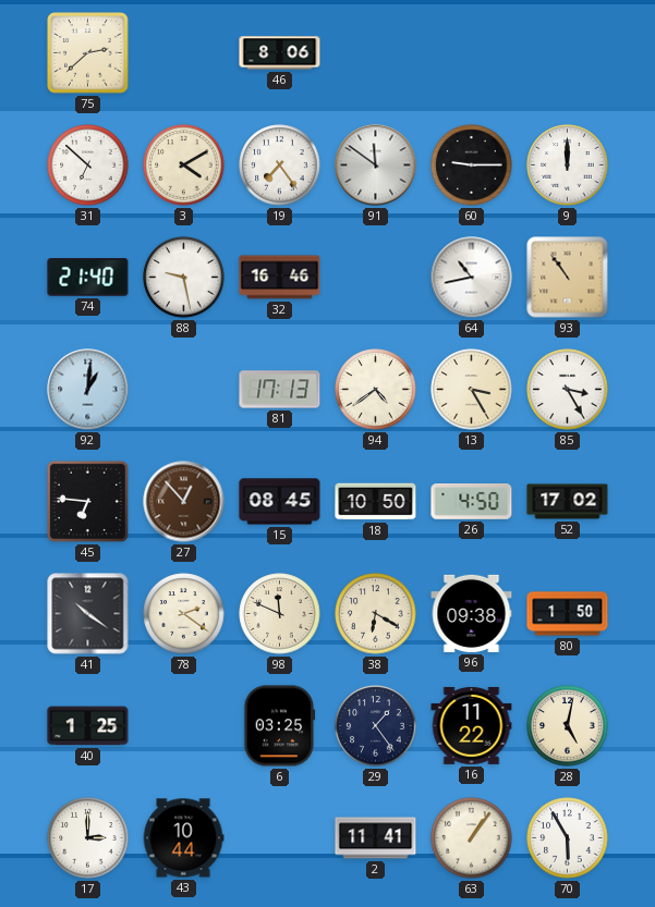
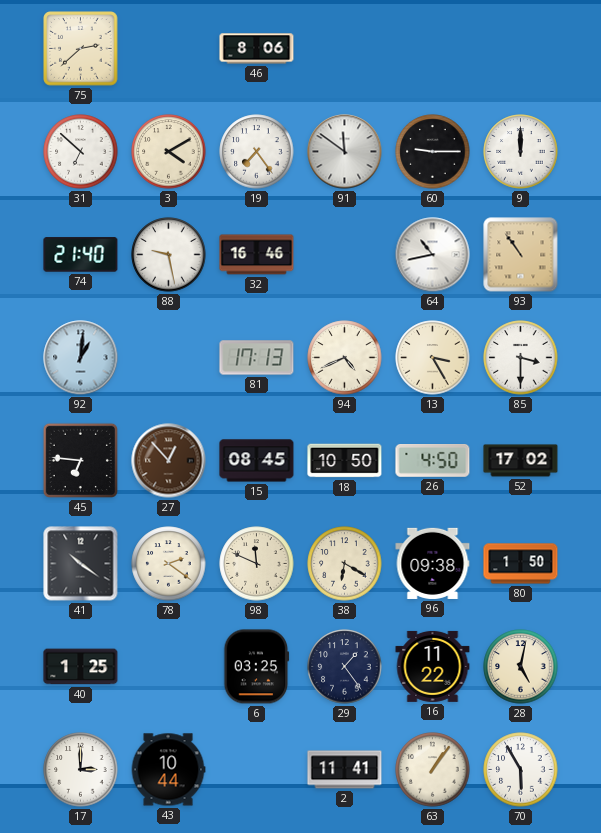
94: 4:39 -> 4:41
85: 3:25 -> 3:30
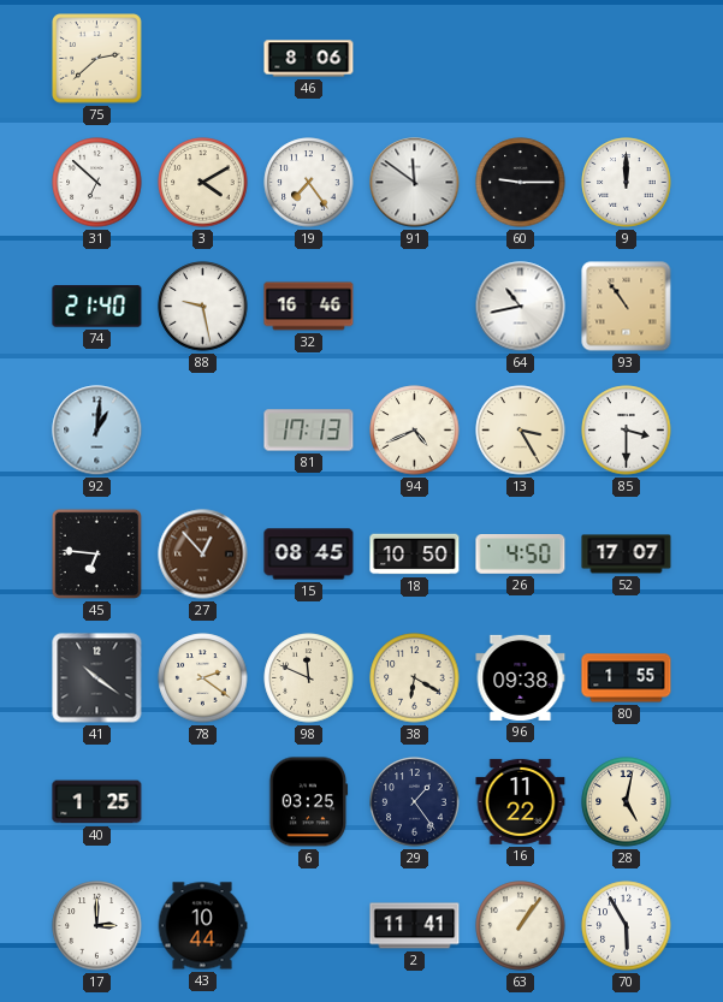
52: 17:02 -> 17:07
80: 1:50 -> 1:55
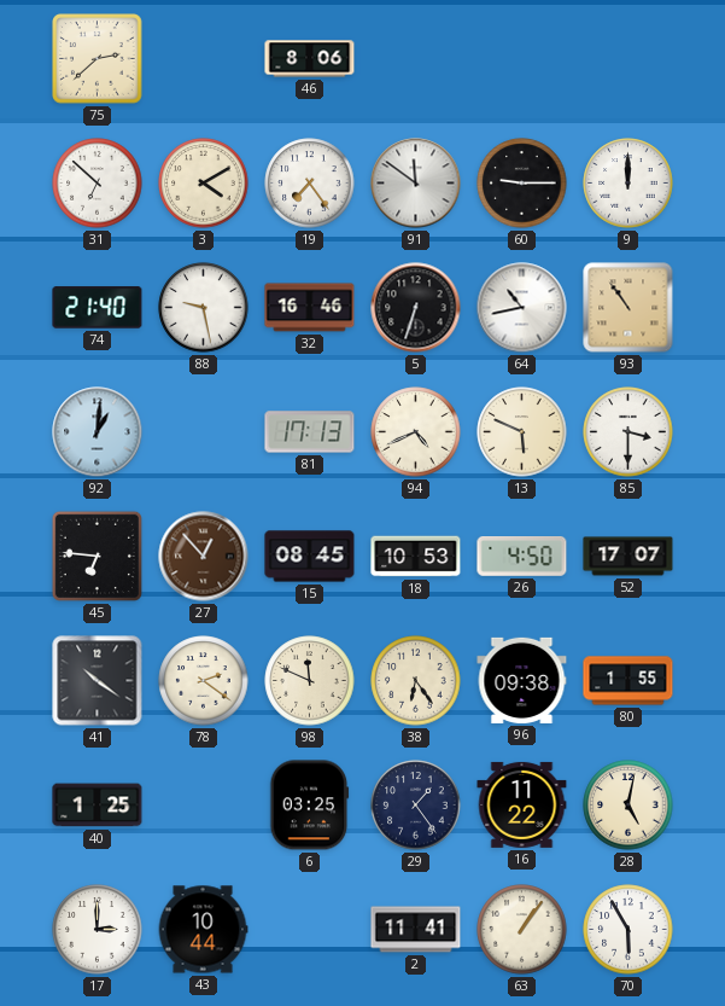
5: none -> 6:33
13: 3:25 -> 5:49
18: 10:50 -> 10:53
38: 6:20 -> 6:24
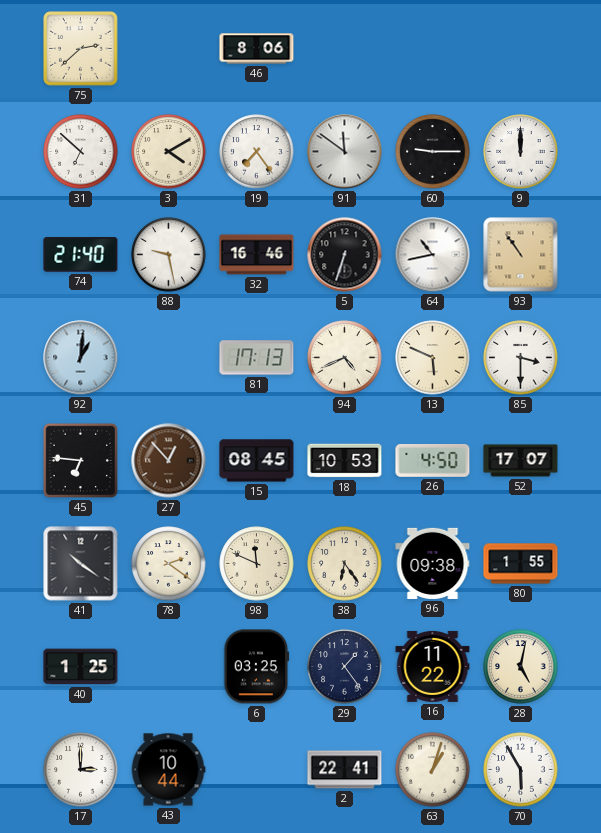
2: 11:41 -> 22:41
63: 1:06 -> 1:03
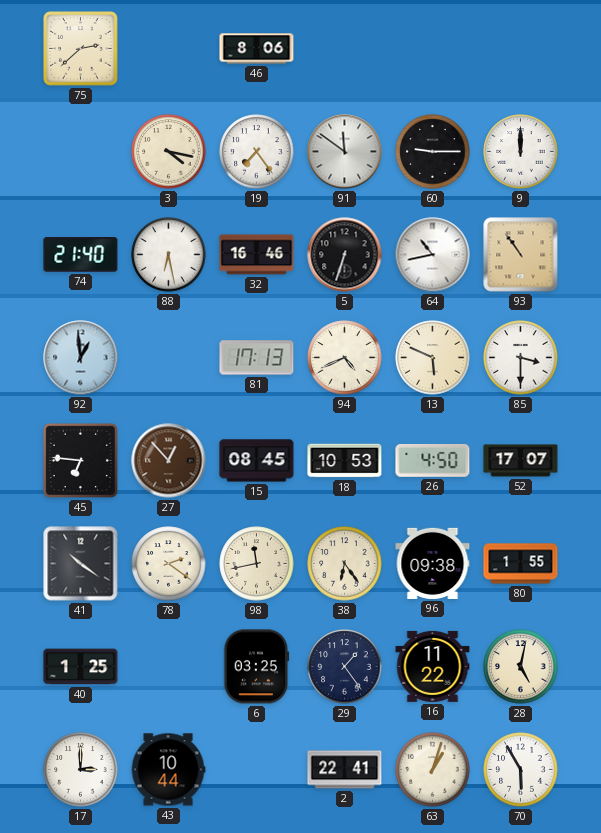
31: 6:52 -> none
3: 4:10 -> 4:17
88: 9:28 -> 6:28
92: 1:01 -> 12:59
98: 11:49 -> 11:43
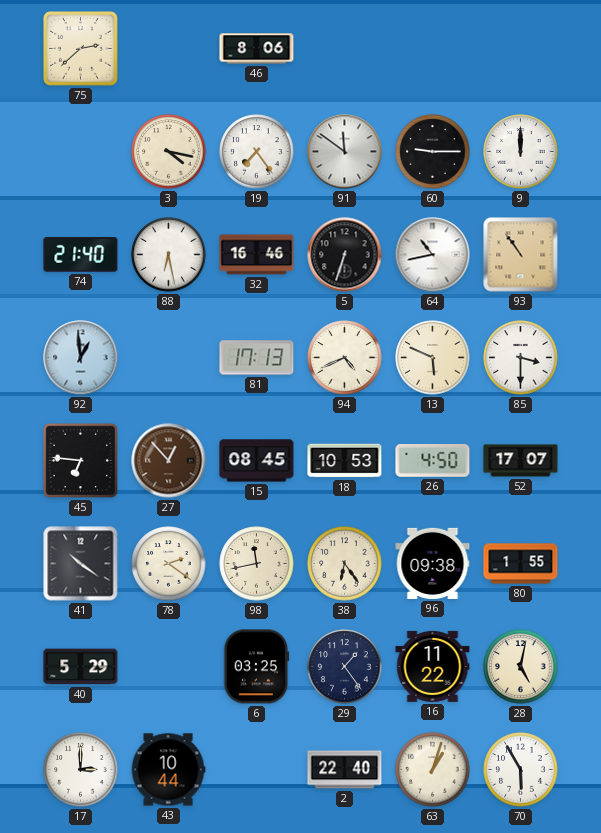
40: 1:25 -> 5:29
2: 22:41 -> 22:40
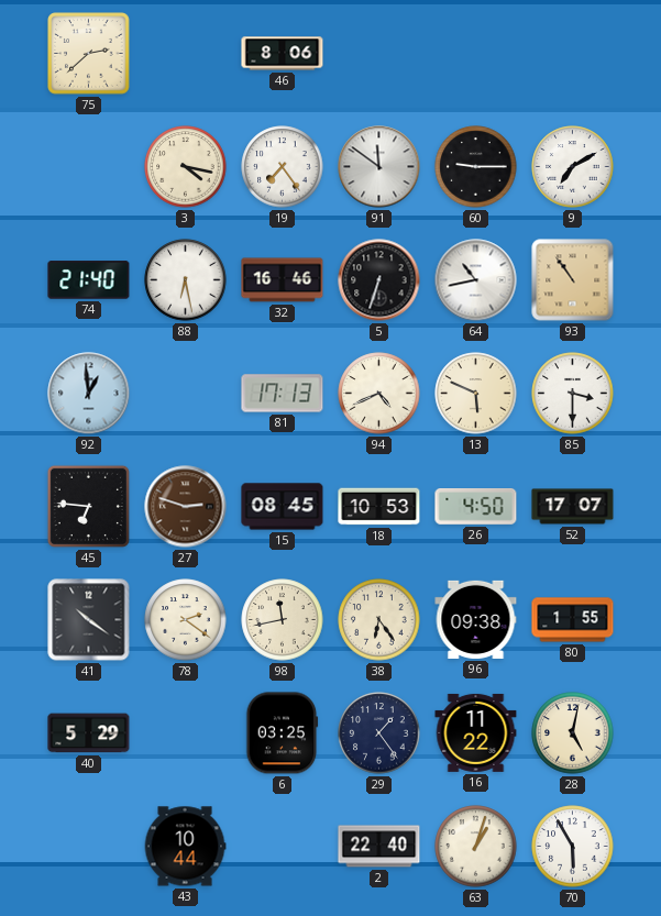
9: 12:00 -> 7:10
27: 12:53 -> 2:48
17: 3:00 -> none
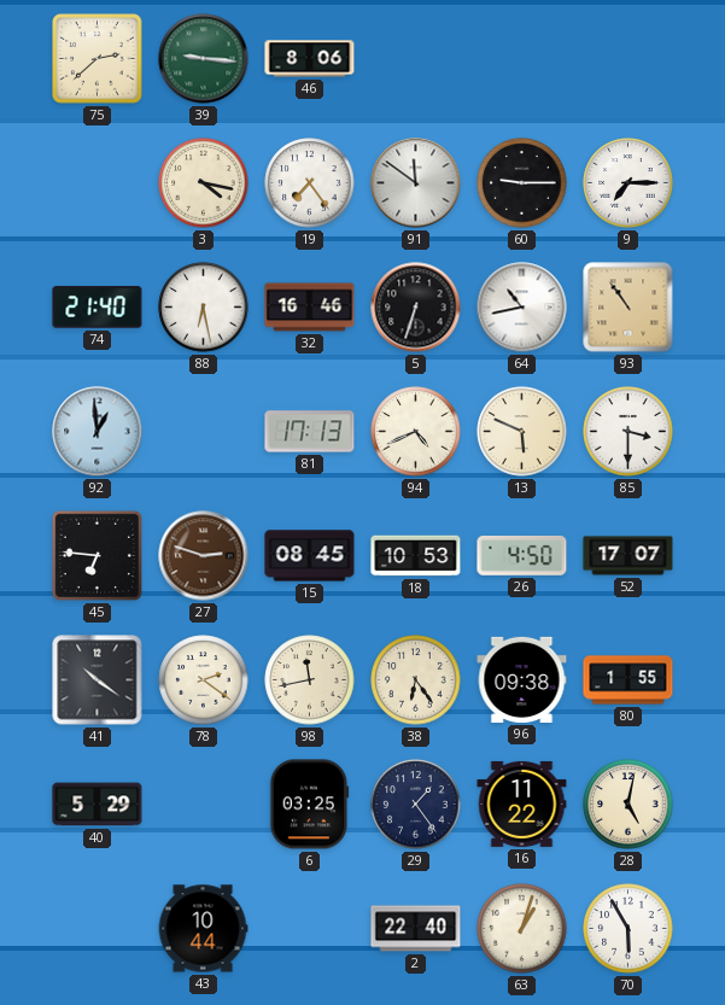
39: none -> 9:16
9: 7:10 -> 7:15
